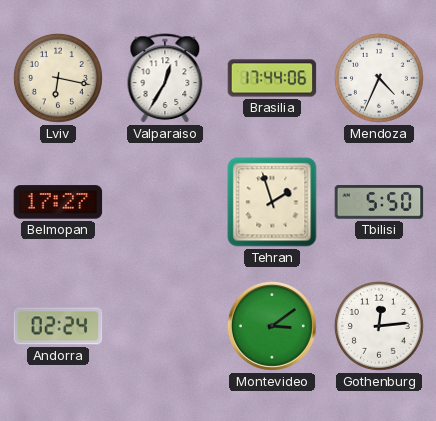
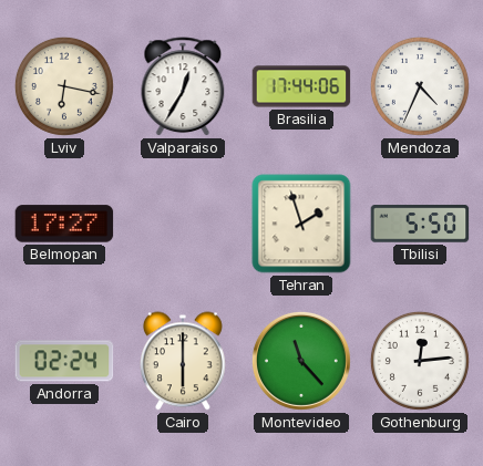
Cairo: none -> 6:00
Montevideo: 3:09 -> 11:23
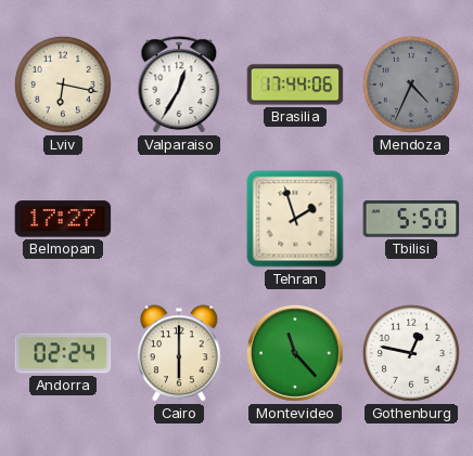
Mendoza dial: white -> grey
Gothenburg: 12:14 -> 12:47
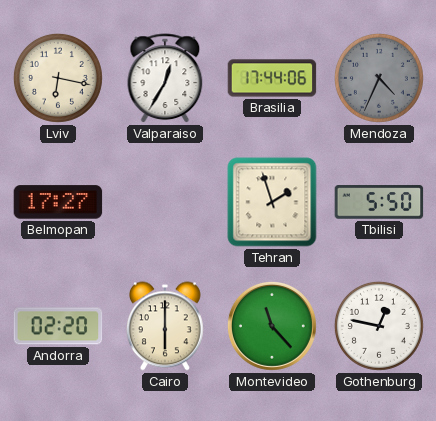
Andorra: 02:24 -> 02:20
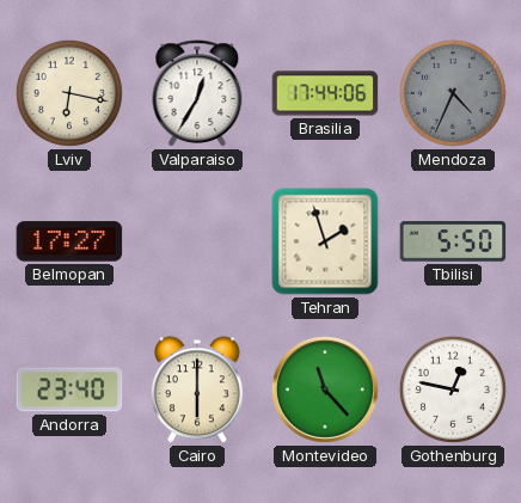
Andorra: 02:20 -> 23:40
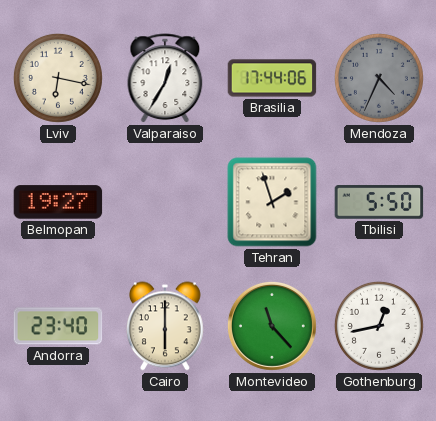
Belmopan: 17:27 -> 19:27
Gothenburg: 12:47 -> 12:43
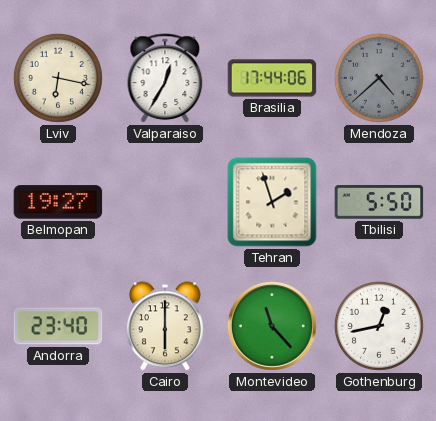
Mendoza: 4:34 -> 4:38
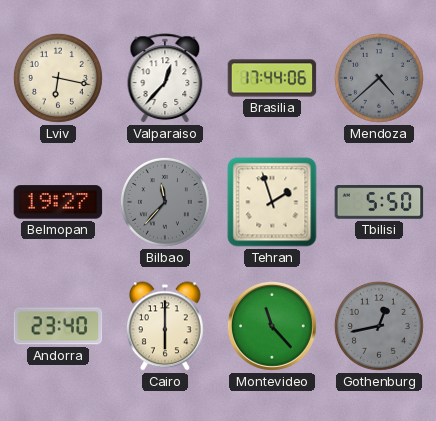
Valparaiso: 12:35 -> 12:37
Bilbao: none -> 11:37
Gothenburg dial: white -> grey
